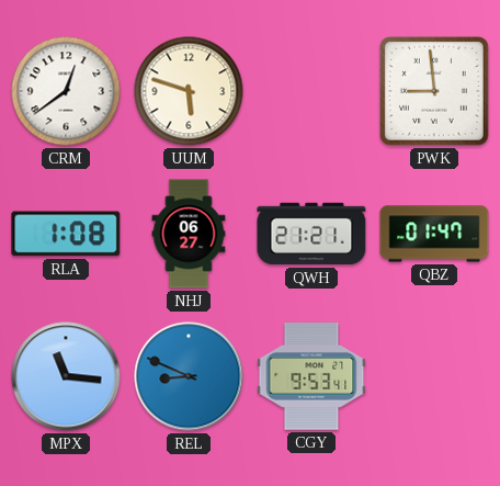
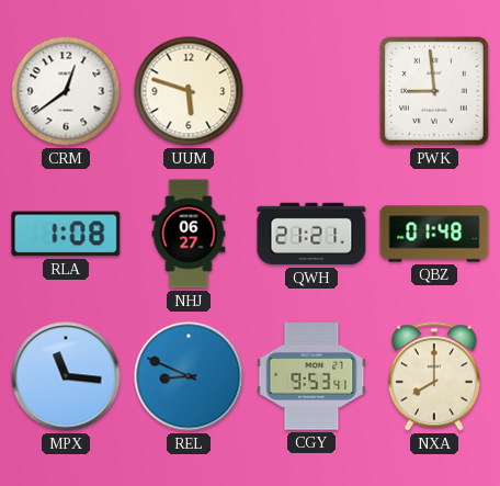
QBZ: 01:47 -> 01:48
NXA: none -> 8:00
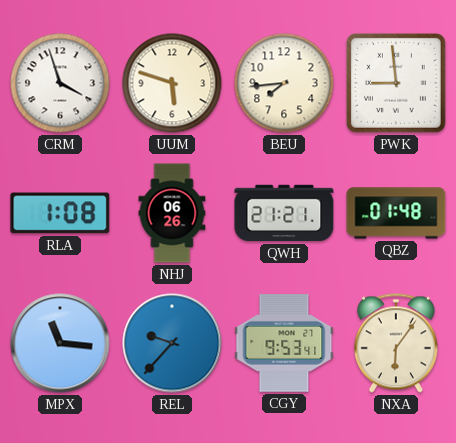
CRM: 12:39 -> 3:57
BEU: none -> 7:44
NHJ: 06:27 -> 06:26
REL: 8:49 -> 9:37
NXA: 8:00 -> 6:06
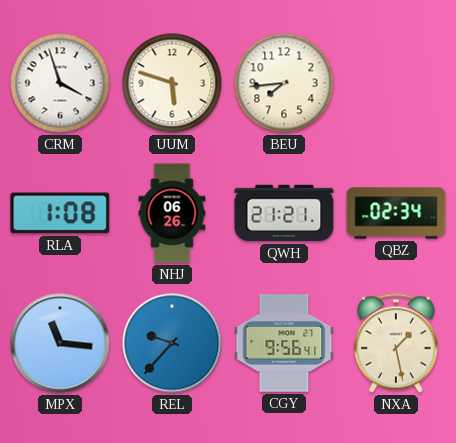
PWK: 8:59 -> none
QBZ: 01:48 -> 02:34
CGY: 9:53 -> 9:56
NXA: 6:06 -> 1:28
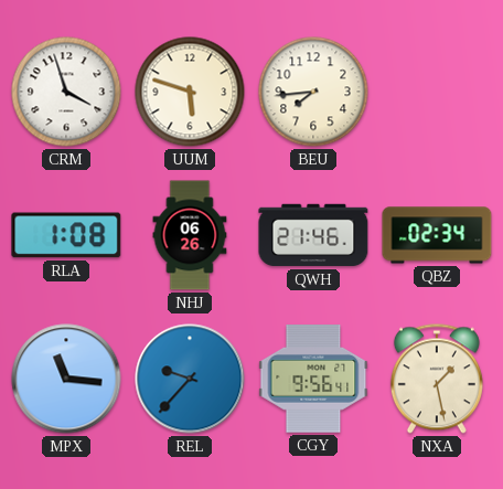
QWH: 21:21 -> 21:46
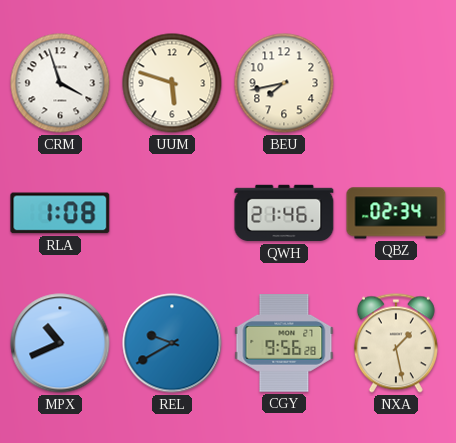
BEU: 7:44 -> 7:43
NHJ: 06:26 -> none
MPX: 11:16 -> 10:41
REL: 9:37 -> 9:40
CGY: 9:56:41 -> 9:56:28
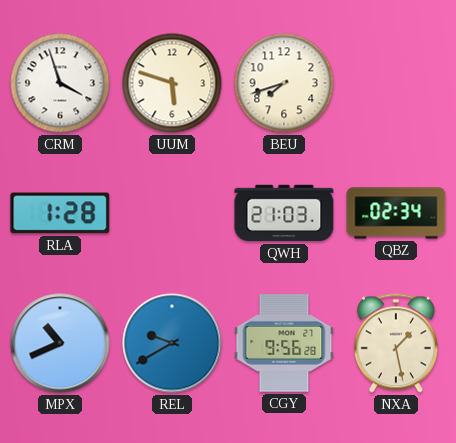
BEU: 7:43 -> 7:42
RLA: 1:08 -> 1:28
QWH: 21:46 -> 21:03
